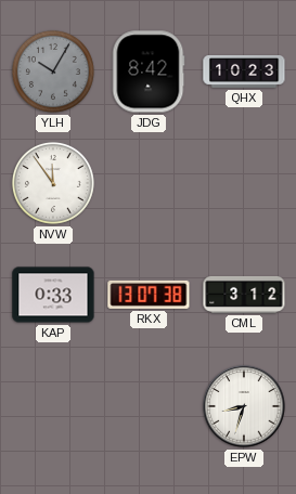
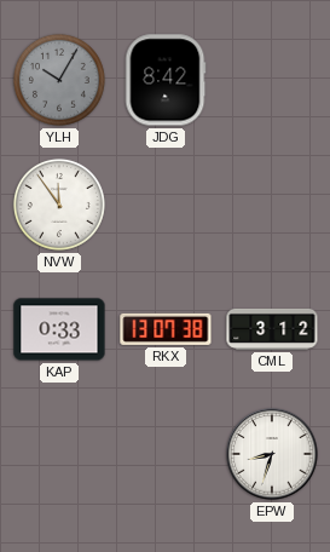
QHX: 10:23 -> none
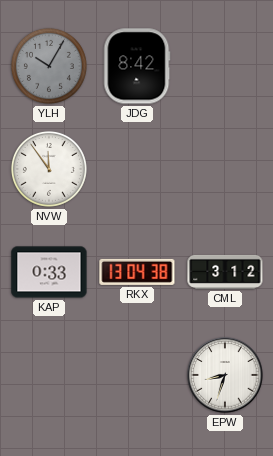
RKX: 13:07 -> 13:04
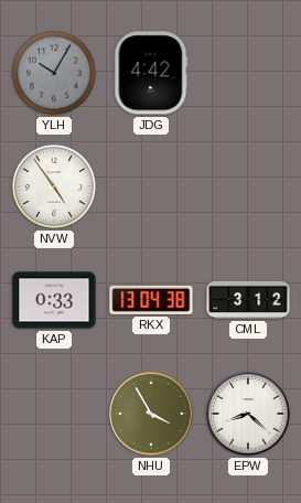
JDG: 8:42 -> 4:42
NVW: 11:54 -> 4:54
NHU: none -> 3:55
EPW: 8:33 -> 8:22
